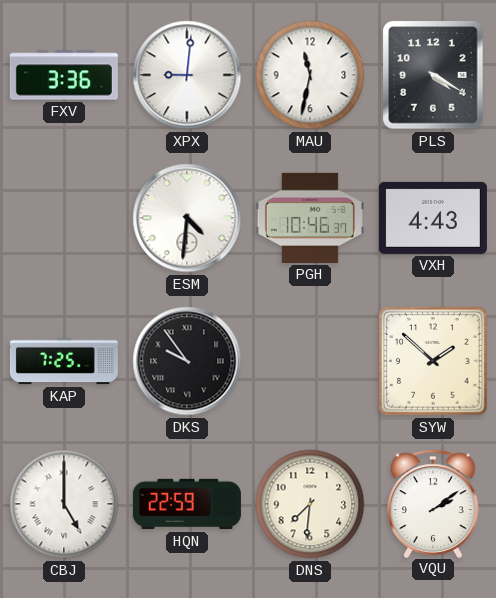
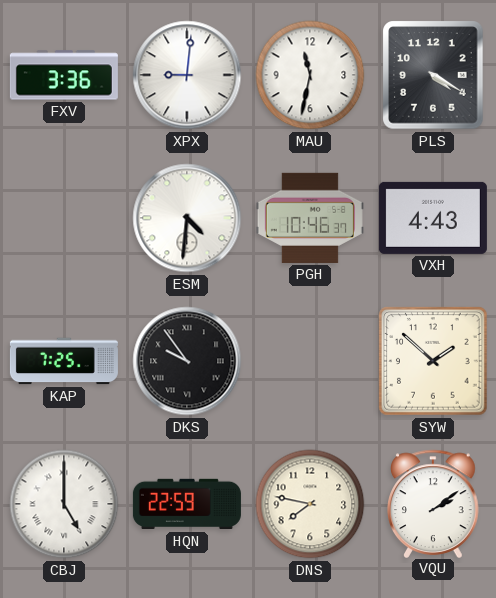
DNS: 7:31 -> 7:47
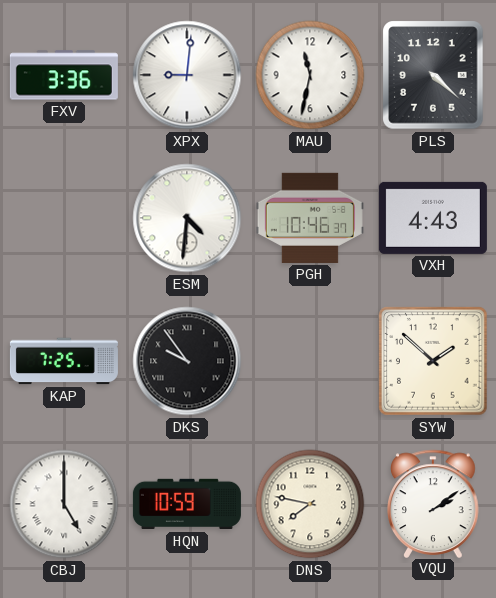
PLS: 4:20 -> 4:22
HQN: 22:59 -> 10:59
